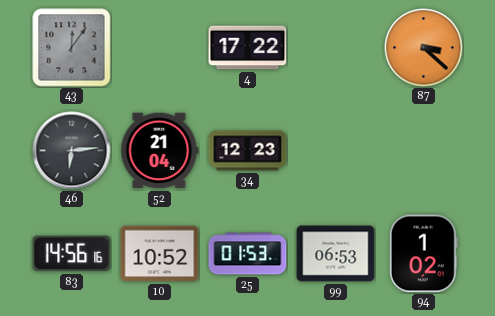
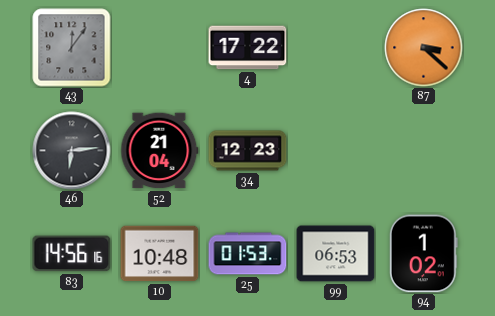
10: 10:52 -> 10:48
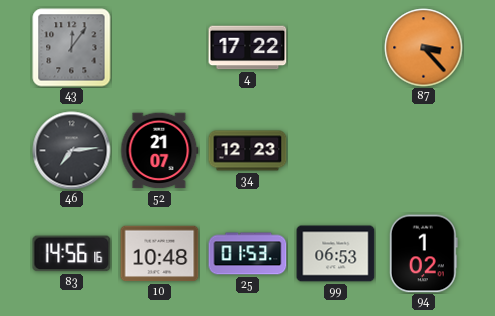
87: 3:22 -> 3:23
46: 6:14 -> 7:14
52: 21:04 -> 21:07
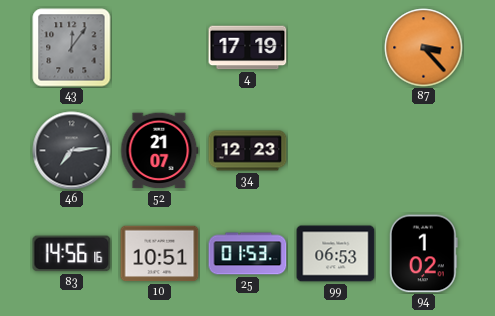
4: 17:22 -> 17:19
10: 10:48 -> 10:51
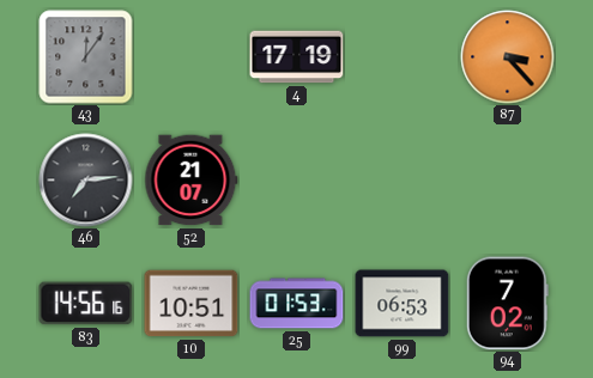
34: 12:23 -> none
94: 1:02 -> 7:02
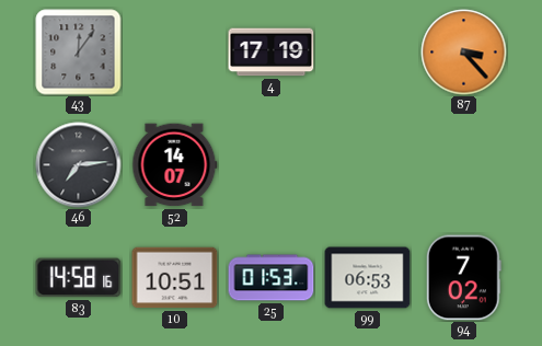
52: 21:07 -> 14:07
83: 14:56 -> 14:58
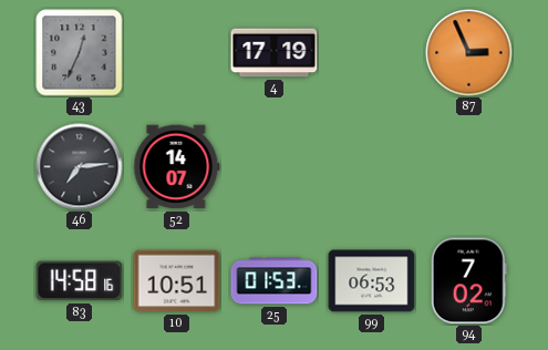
43: 12:06 -> 12:34
87: 3:23 -> 2:56
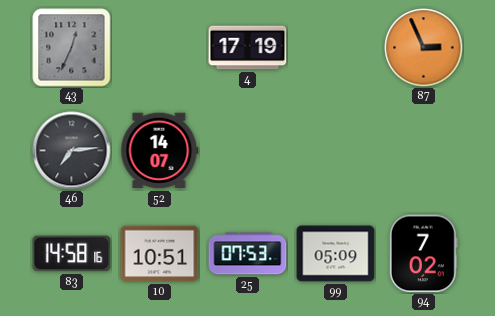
25: 01:53 -> 07:53
99: 06:53 -> 05:09
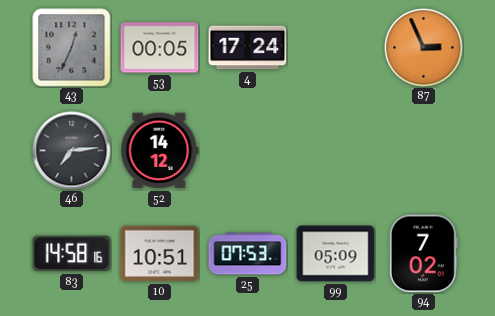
53: none -> 00:05
4: 17:19 -> 17:24
52: 14:07 -> 14:12
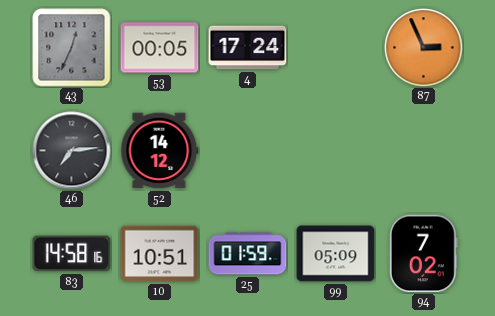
25: 07:53 -> 01:59
